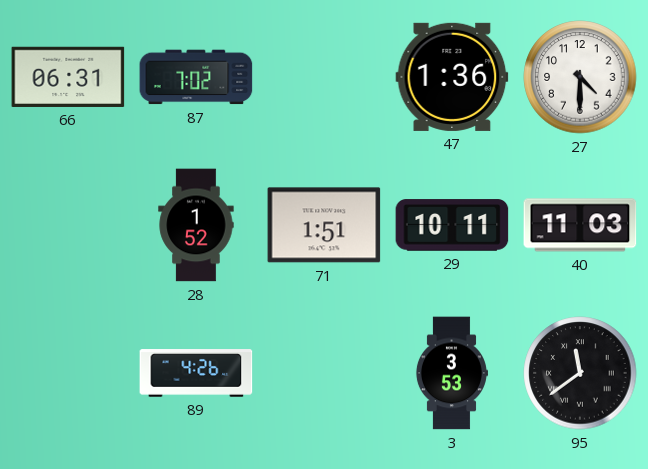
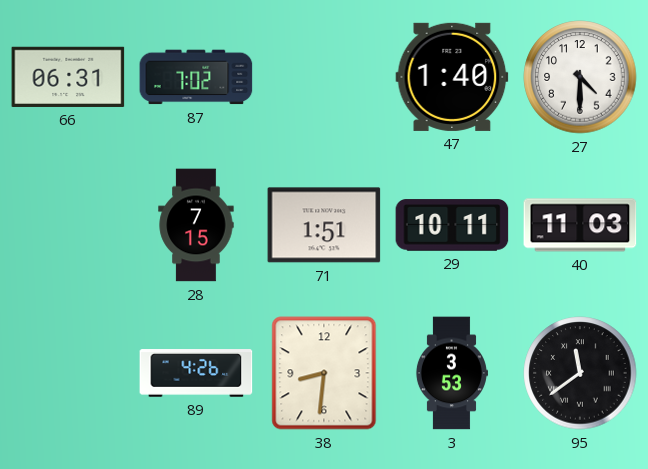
47: 1:36 -> 1:40
28: 1:52 -> 7:15
38: none -> 8:31
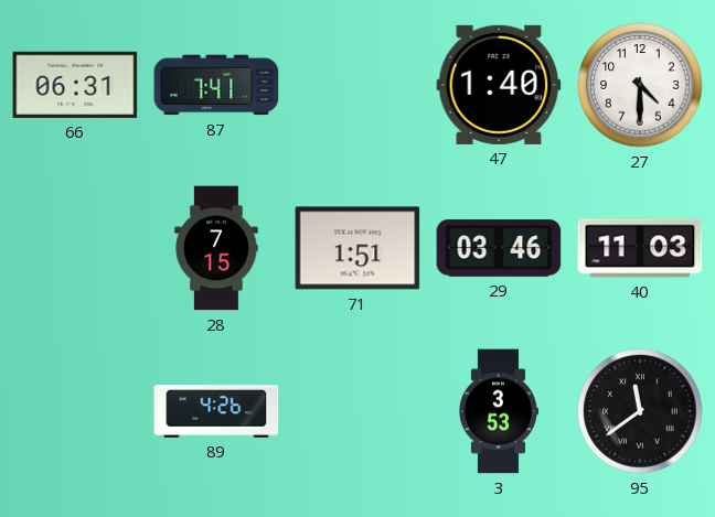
87: 7:02 -> 7:41
29: 10:11 -> 03:46
38: 8:31 -> none
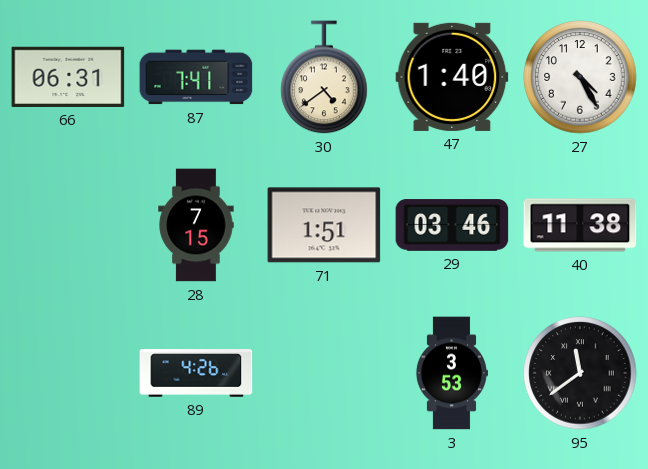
30: none -> 4:39
27: 4:30 -> 4:25
40: 11:03 -> 11:38
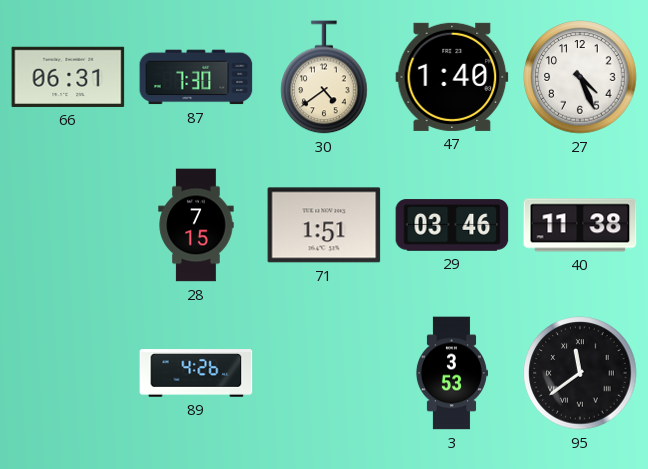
87: 7:41 -> 7:30
27: 4:25 -> 4:26
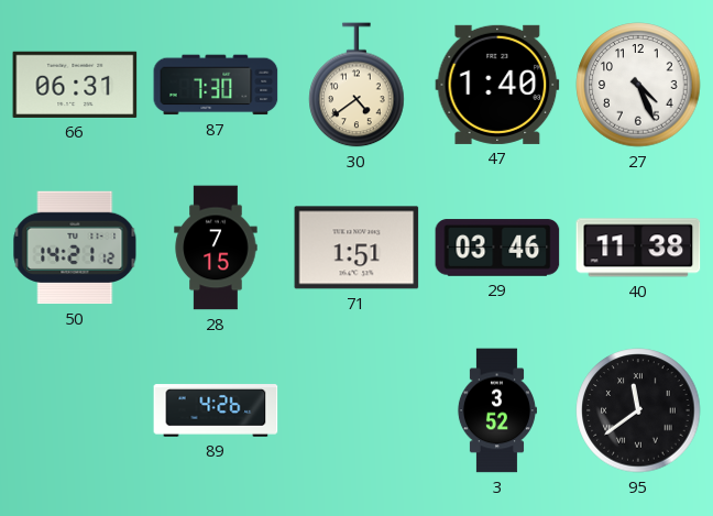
50: none -> 14:21
3: 3:53 -> 3:52
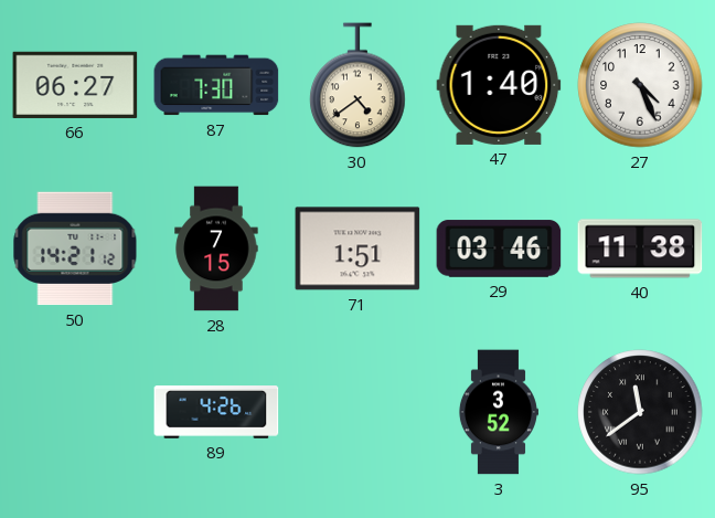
66: 06:31 -> 06:27
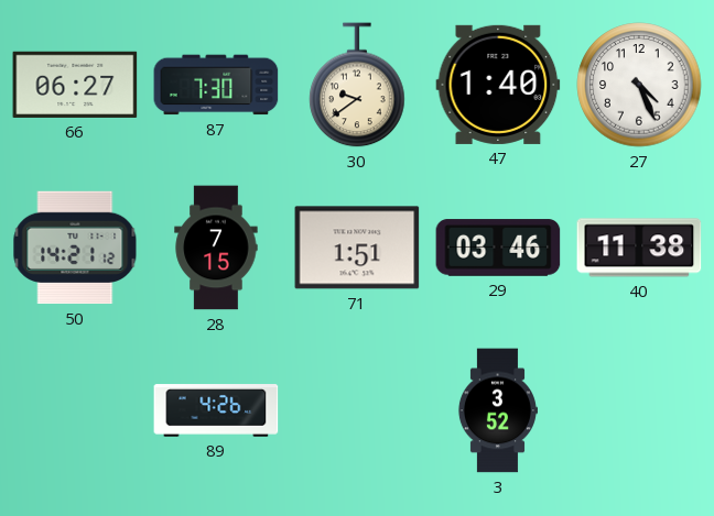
30: 4:39 -> 9:39
95: 11:39 -> none
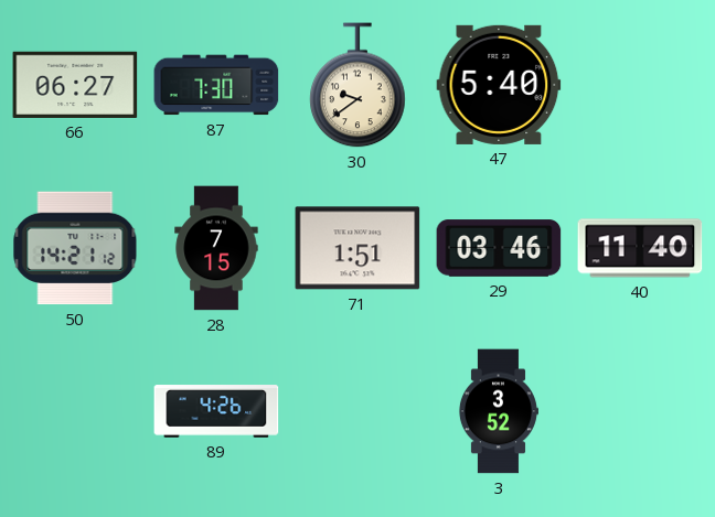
47: 1:40 -> 5:40
27: 4:26 -> none
40: 11:38 -> 11:40
